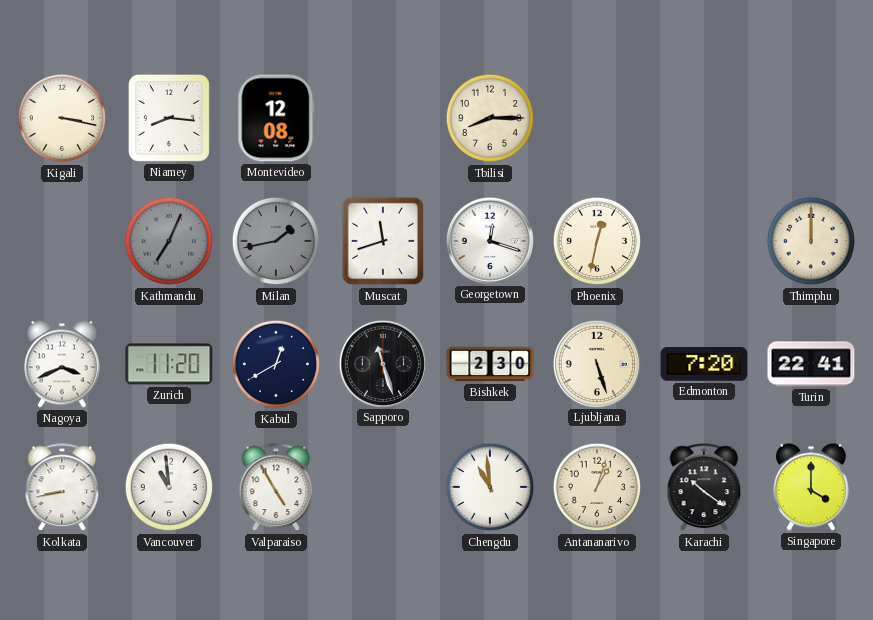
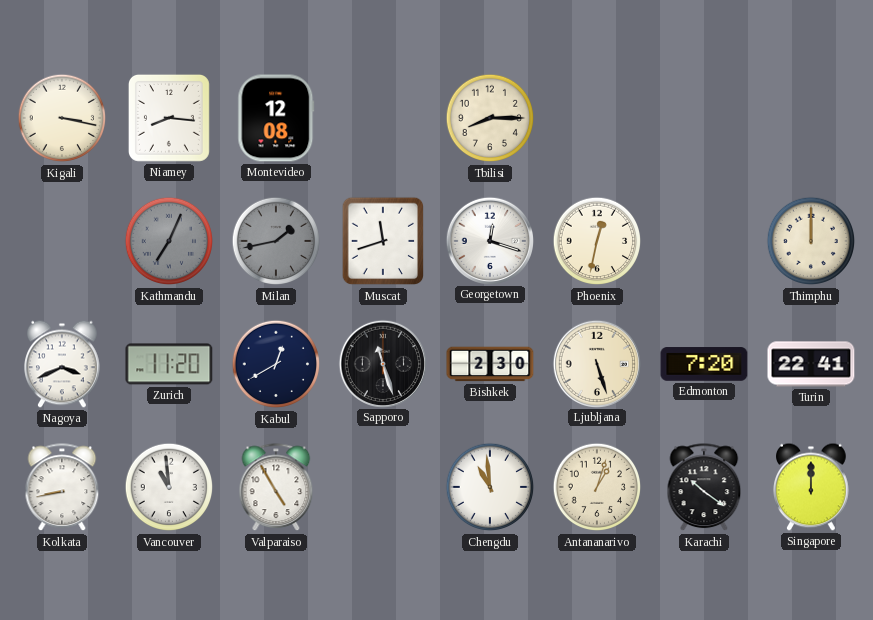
Singapore: 4:00 -> 12:00
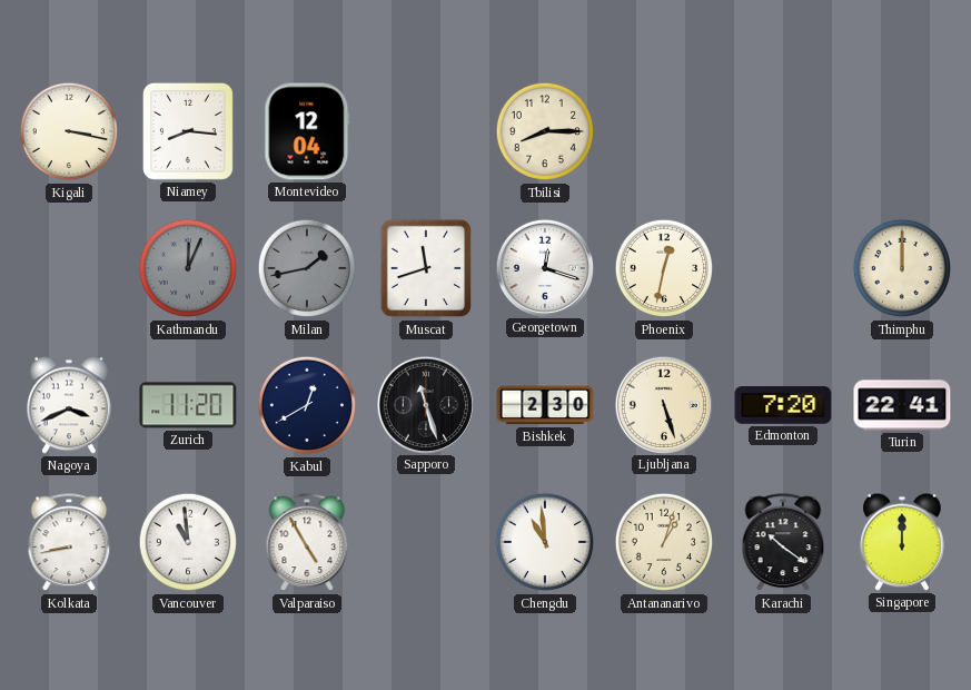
Montevideo: 12:08 -> 12:04
Kathmandu: 7:04 -> 12:04
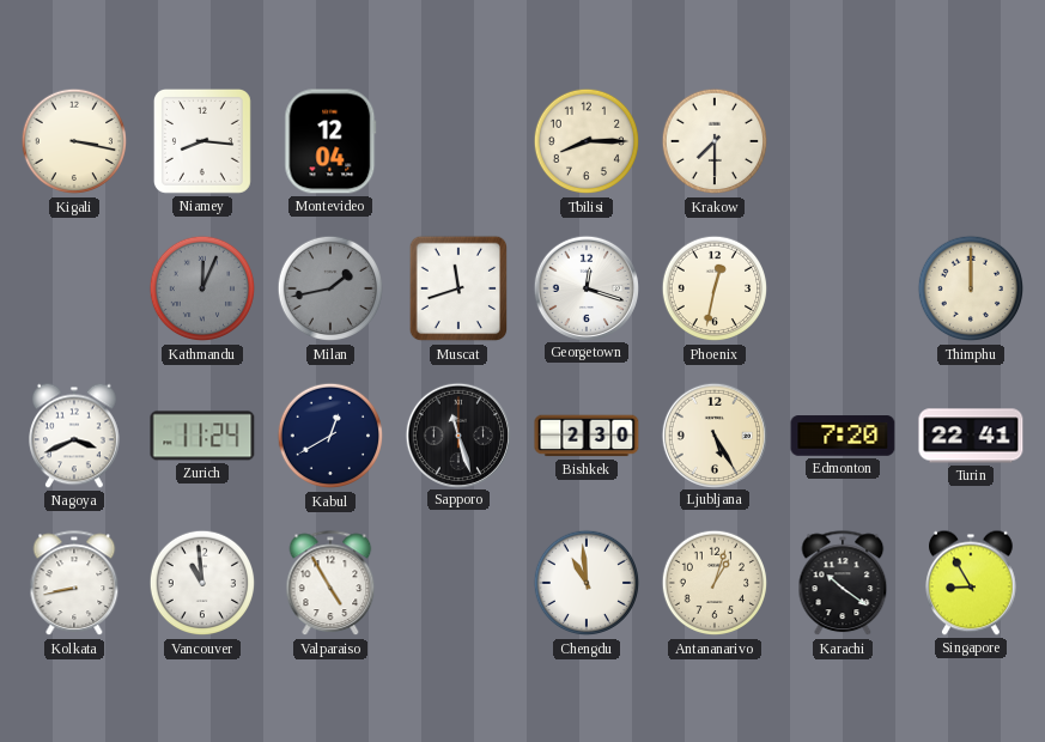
Krakow: none -> 7:30
Zurich: 11:20 -> 11:24
Ljubljana: 5:27 -> 5:25
Singapore: 12:00 -> 8:55
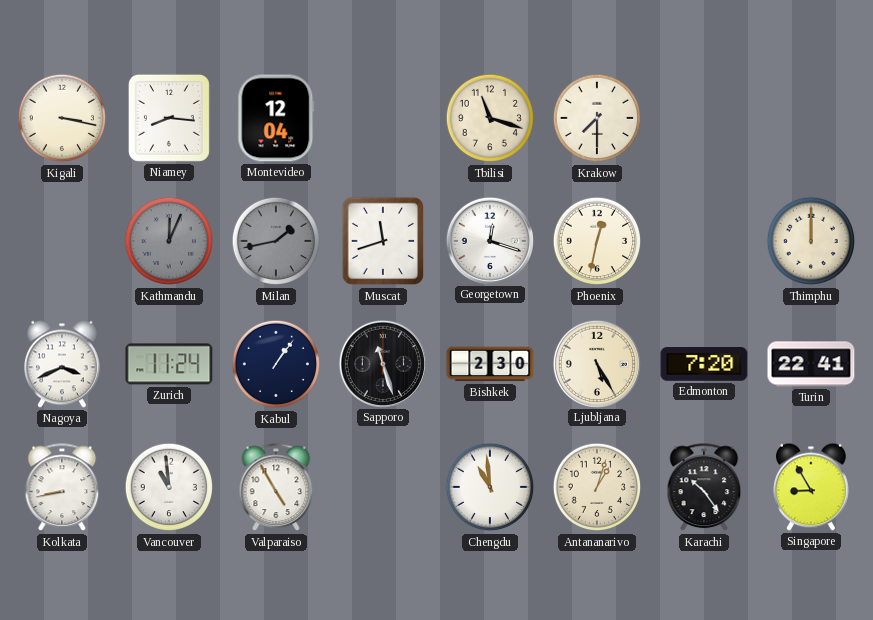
Tbilisi: 8:15 -> 11:18
Kabul: 12:40 -> 1:06
Karachi: 10:21 -> 10:24
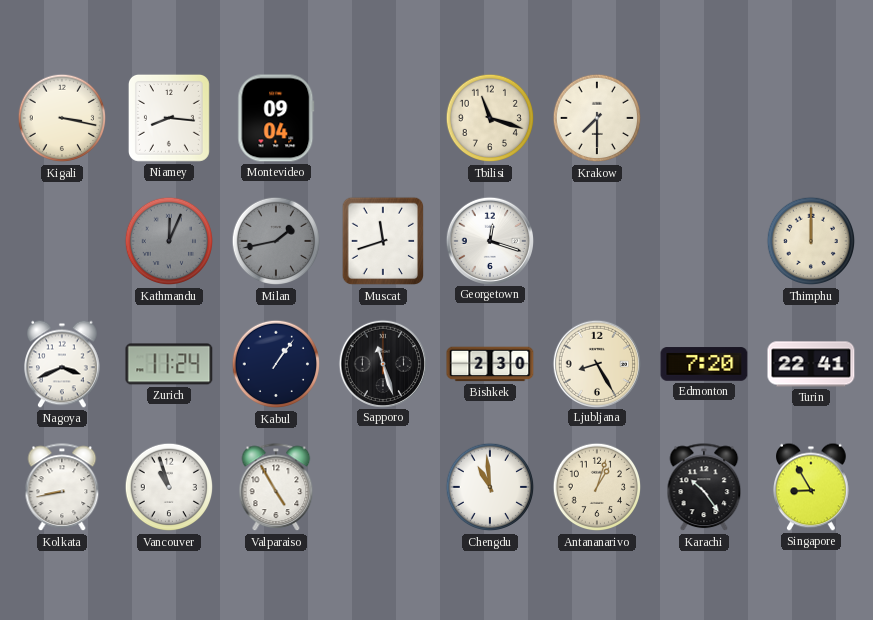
Montevideo: 12:04 -> 09:04
Phoenix: 12:32 -> none
Ljubljana: 5:25 -> 8:25
Vancouver: 10:59 -> 10:57
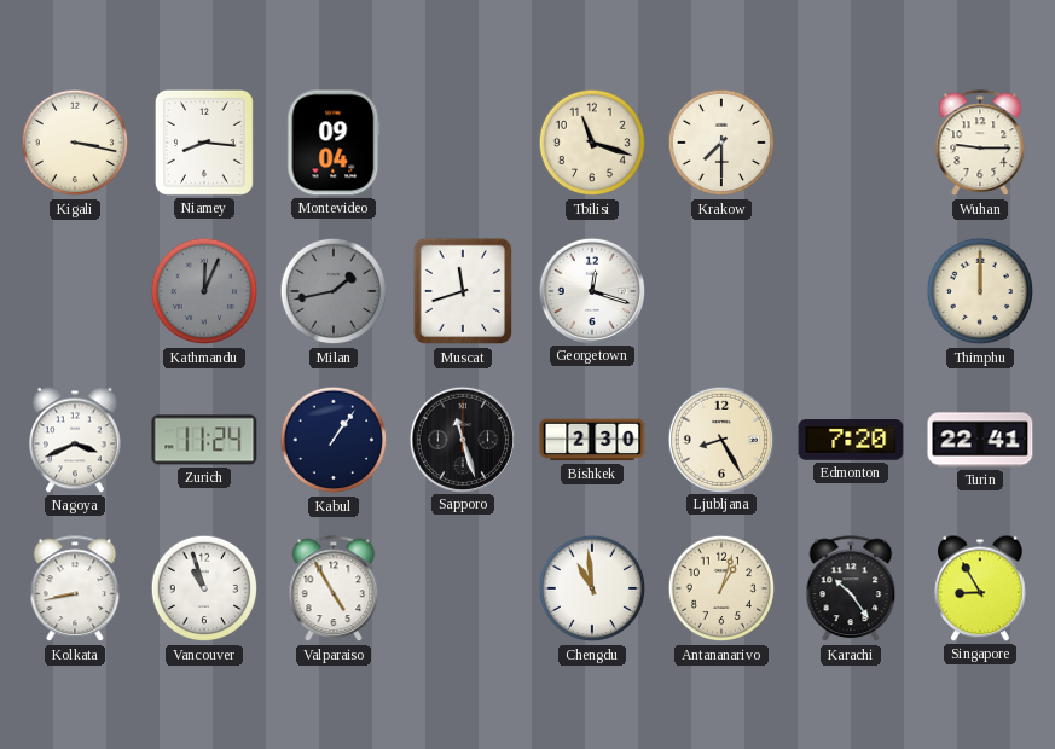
Wuhan: none -> 9:15
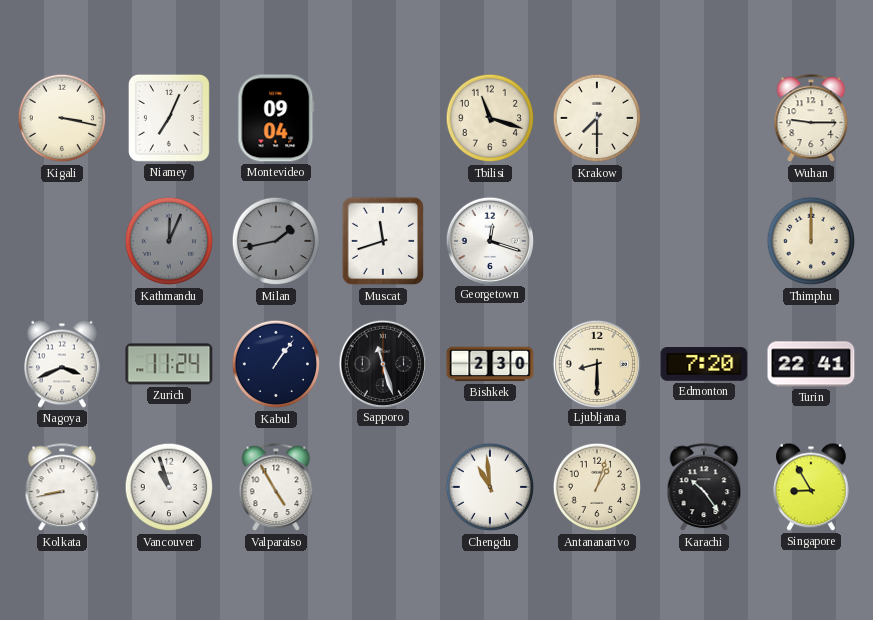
Niamey: 8:16 -> 7:04
Ljubljana: 8:25 -> 8:30
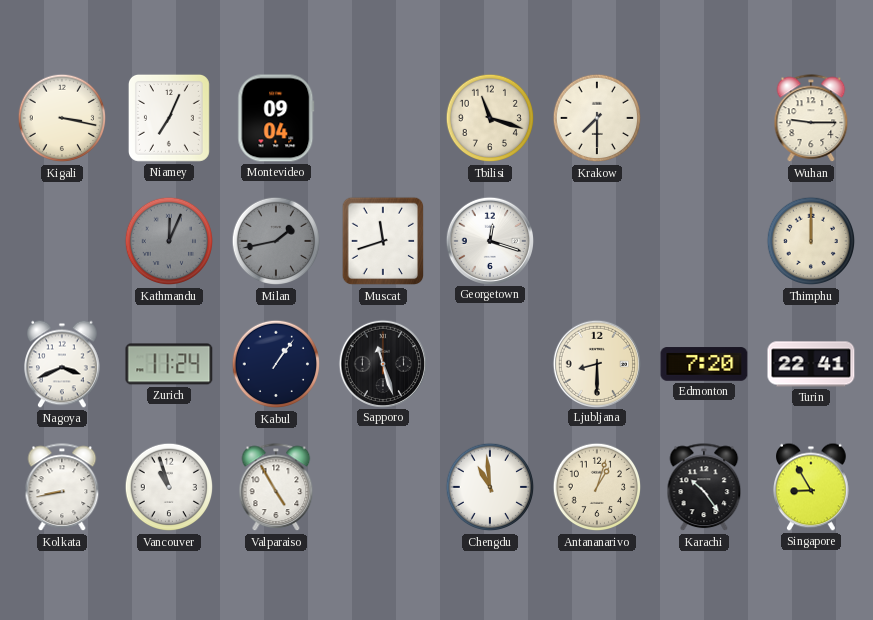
Bishkek: 2:30 -> none
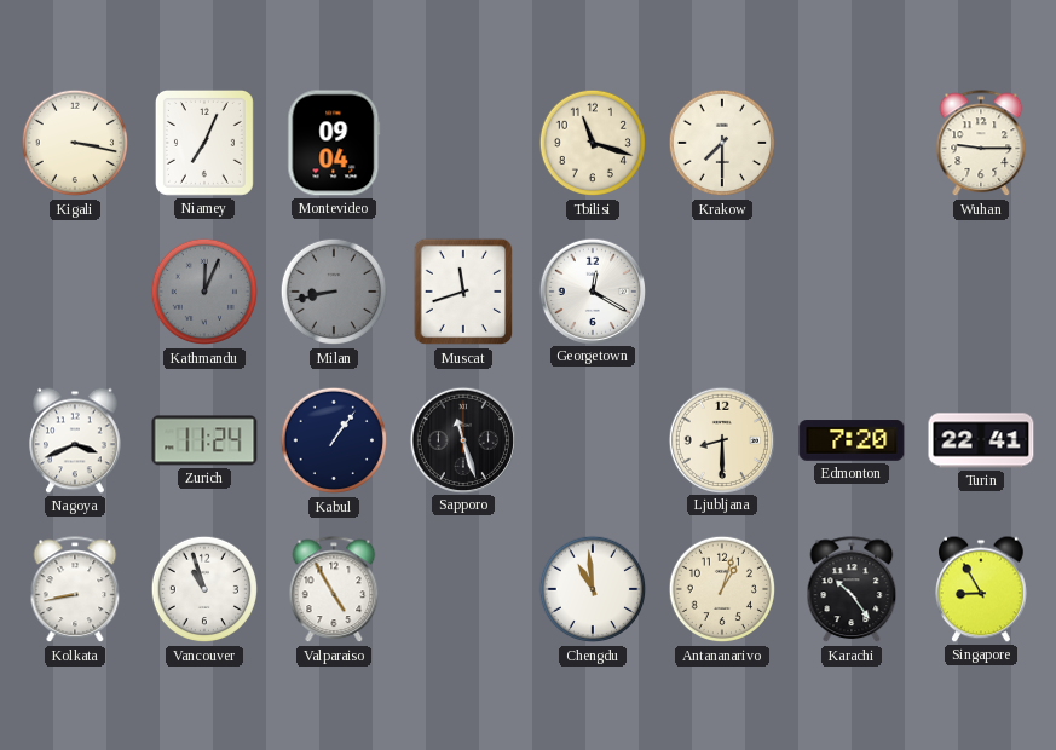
Milan: 1:43 -> 8:43
Georgetown: 12:18 -> 12:20
Thimphu: 12:00 -> none
